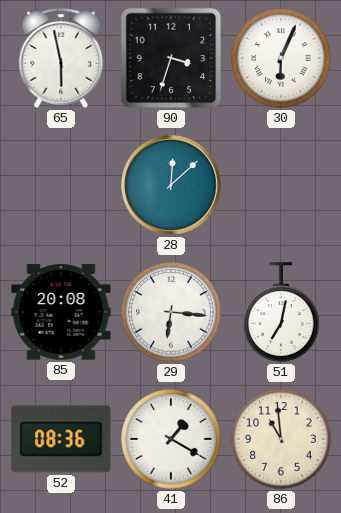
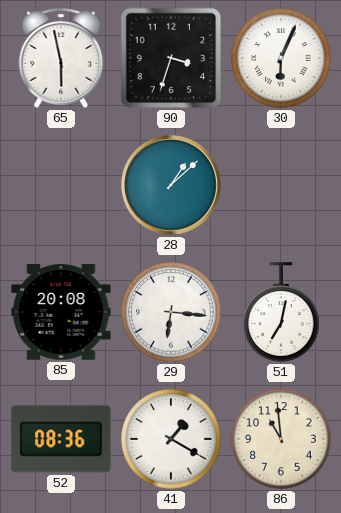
28: 12:08 -> 1:08
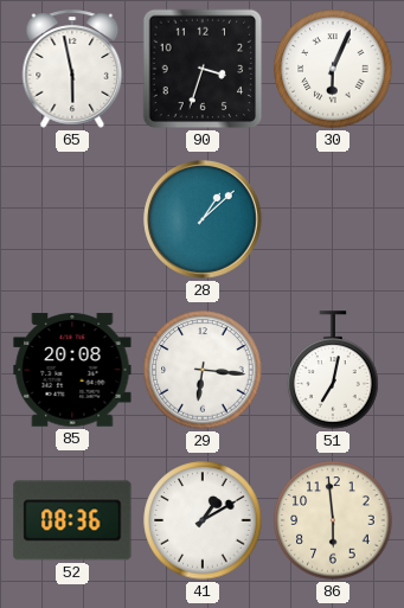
41: 1:20 -> 1:10
86: 10:59 -> 5:59
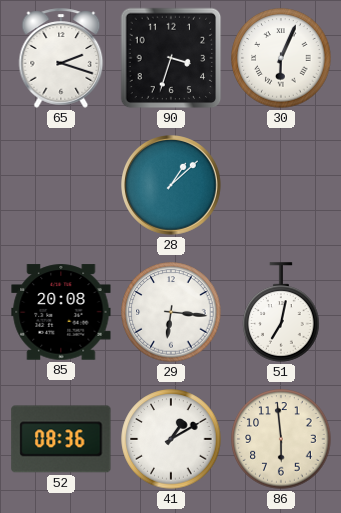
65: 5:58 -> 2:18
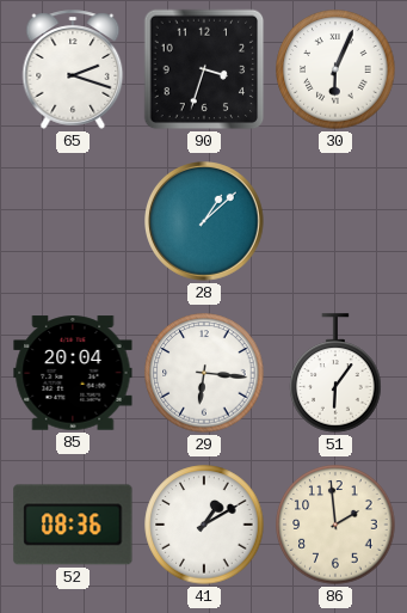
85: 20:08 -> 20:04
51: 7:02 -> 6:06
86: 5:59 -> 1:59
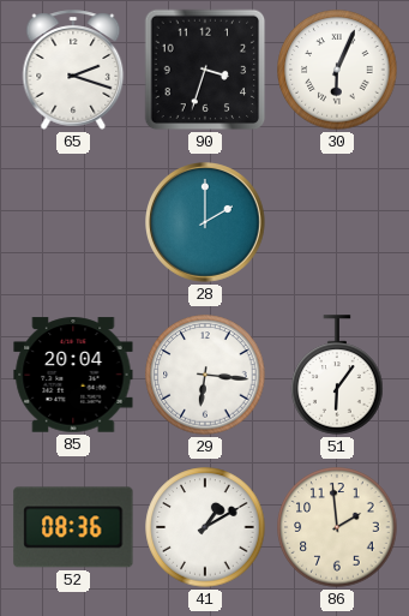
28: 1:08 -> 2:00
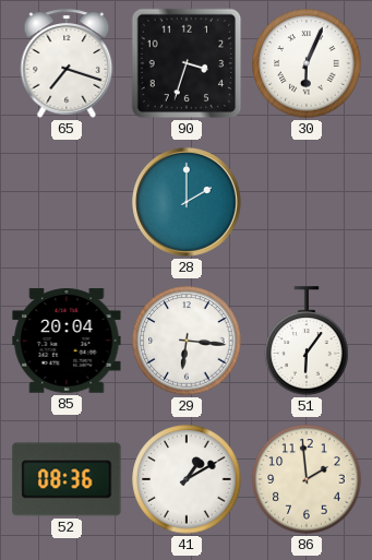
65: 2:18 -> 7:18
